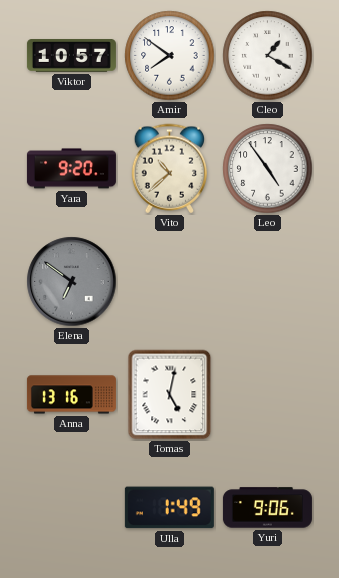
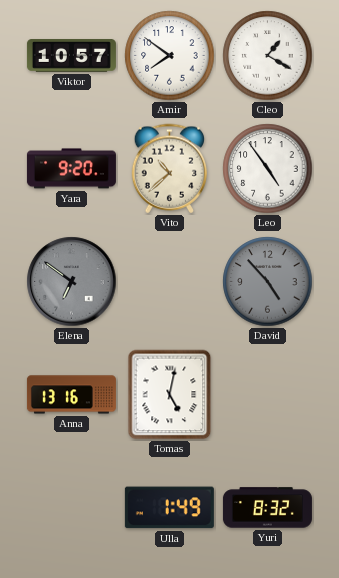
David: none -> 4:53
Yuri: 9:06 -> 8:32
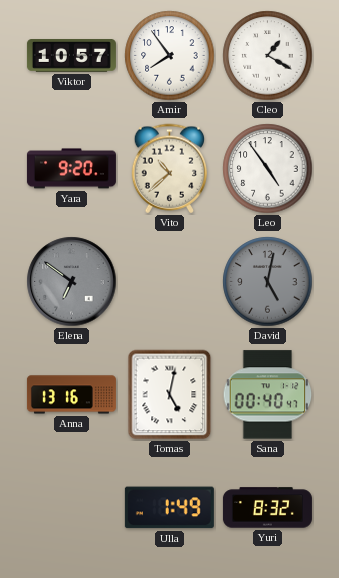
Amir: 7:51 -> 7:54
David: 4:53 -> 5:02
Sana: none -> 00:40
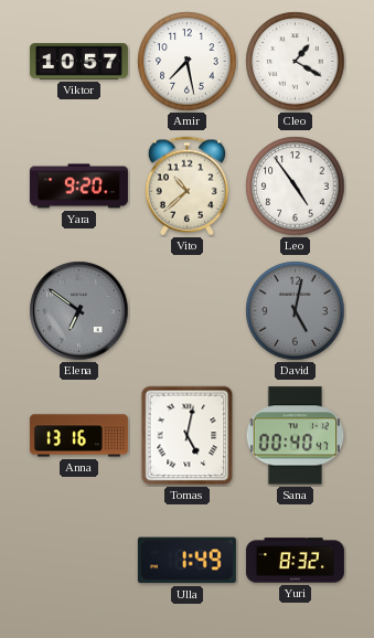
Amir: 7:54 -> 7:28
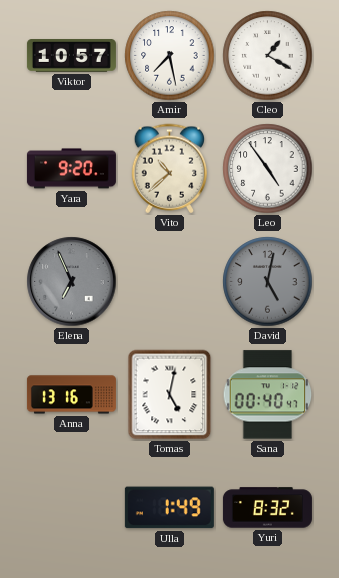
Elena: 6:51 -> 6:56
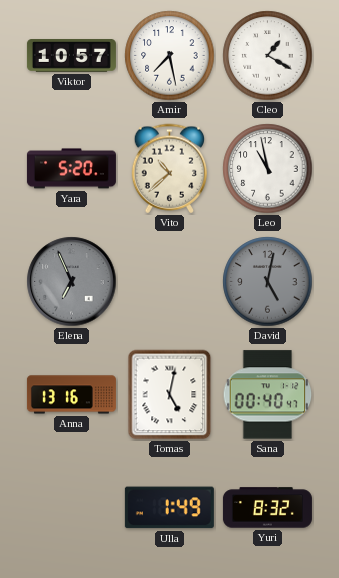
Yara: 9:20 -> 5:20
Leo: 4:54 -> 10:58
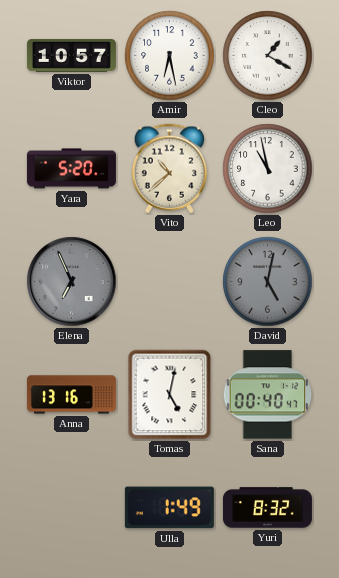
Amir: 7:28 -> 6:28
